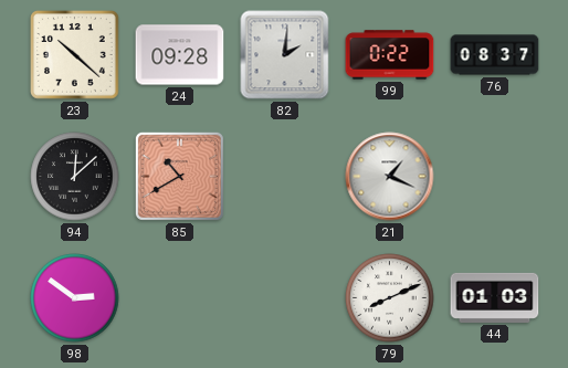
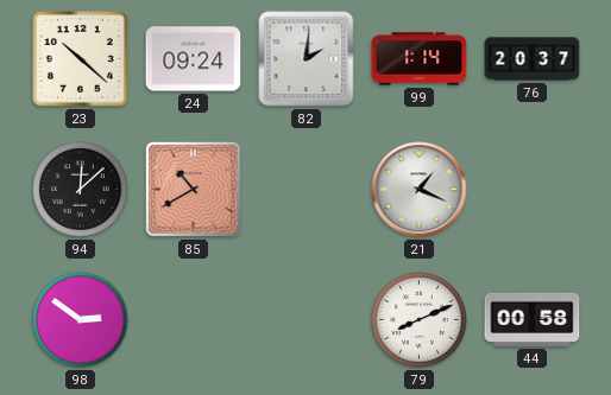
24: 09:28 -> 09:24
99: 0:22 -> 1:14
76: 08:37 -> 20:37
44: 01:03 -> 00:58
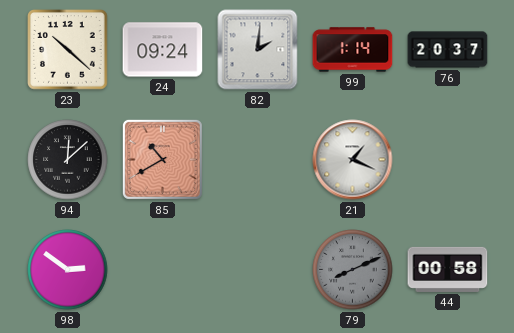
79 dial: white -> grey
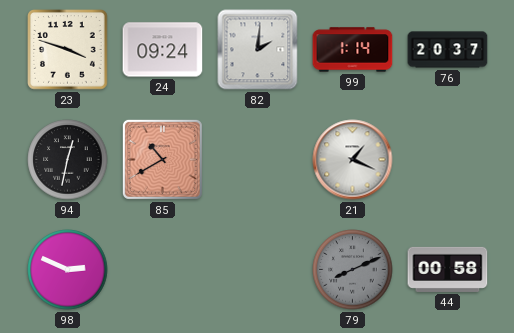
23: 10:22 -> 3:48
94: 12:08 -> 12:32
98: 2:51 -> 2:49
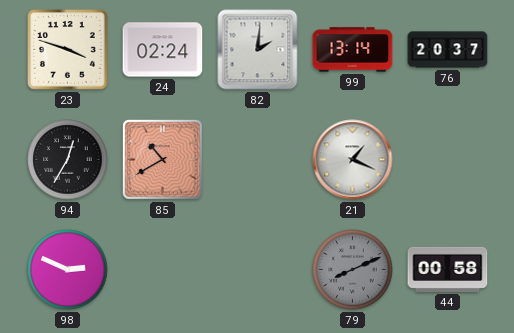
24: 09:24 -> 02:24
99: 1:14 -> 13:14
94: 12:32 -> 12:35
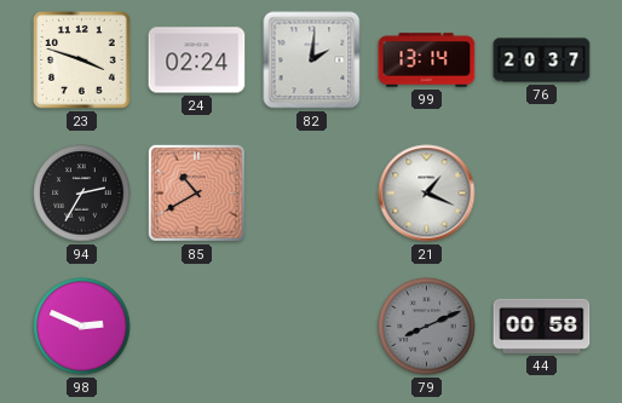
94: 12:35 -> 2:35
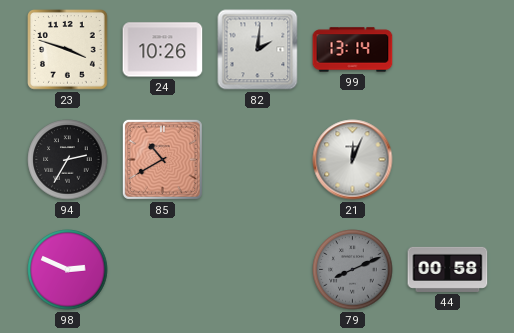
24: 02:24 -> 10:26
76: 20:37 -> none
21: 1:19 -> 12:04
